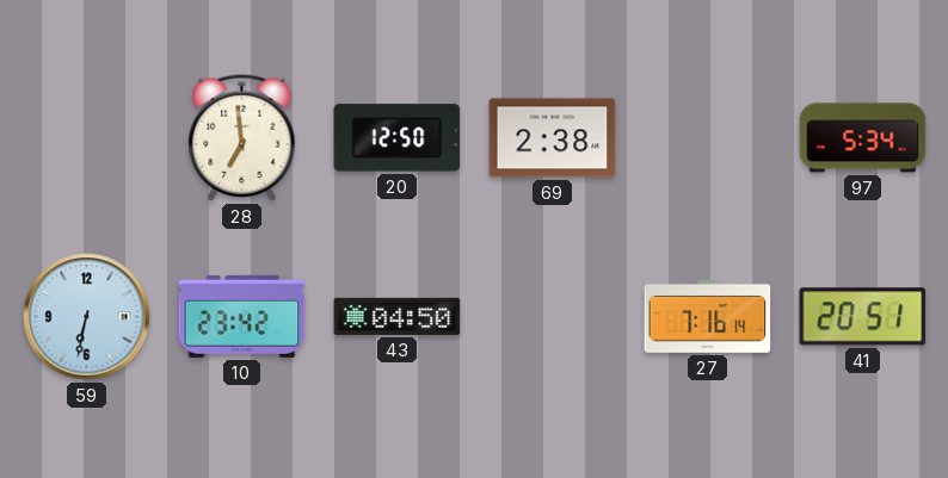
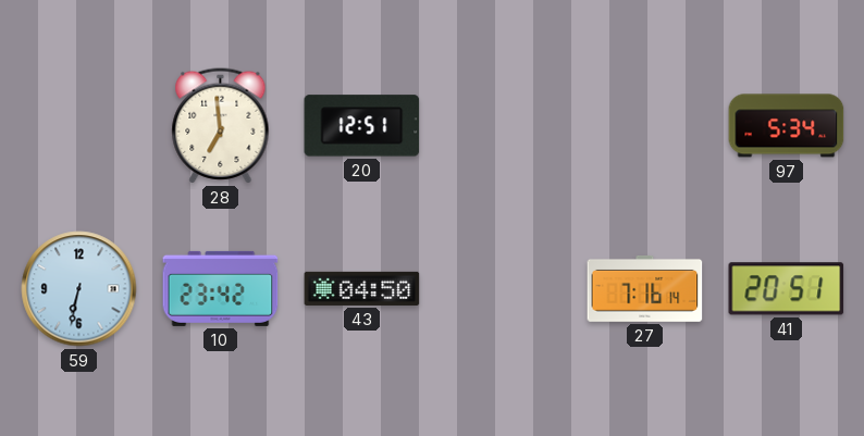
20: 12:50 -> 12:51
69: 2:38 -> none
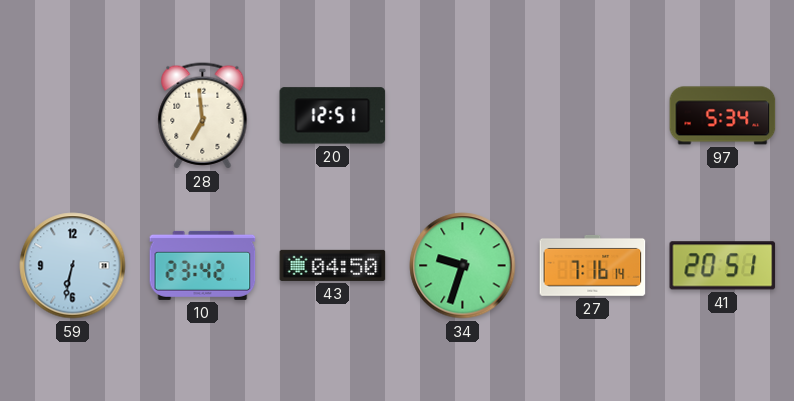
34: none -> 9:33
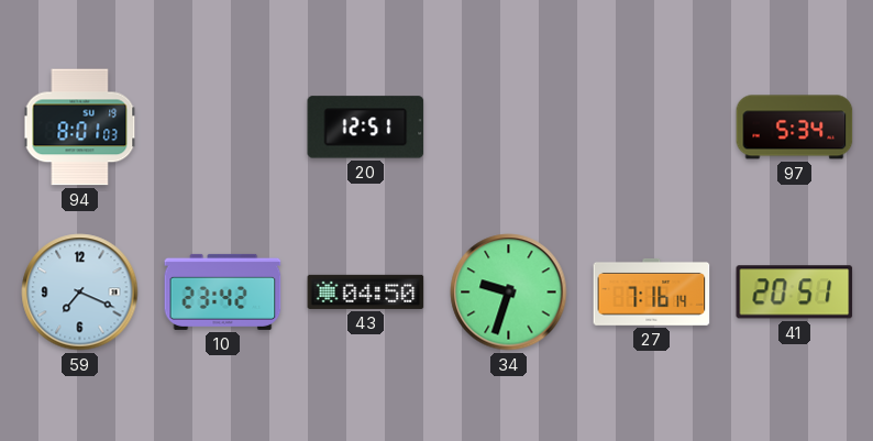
94: none -> 8:01
28: 6:59 -> none
59: 6:32 -> 7:19
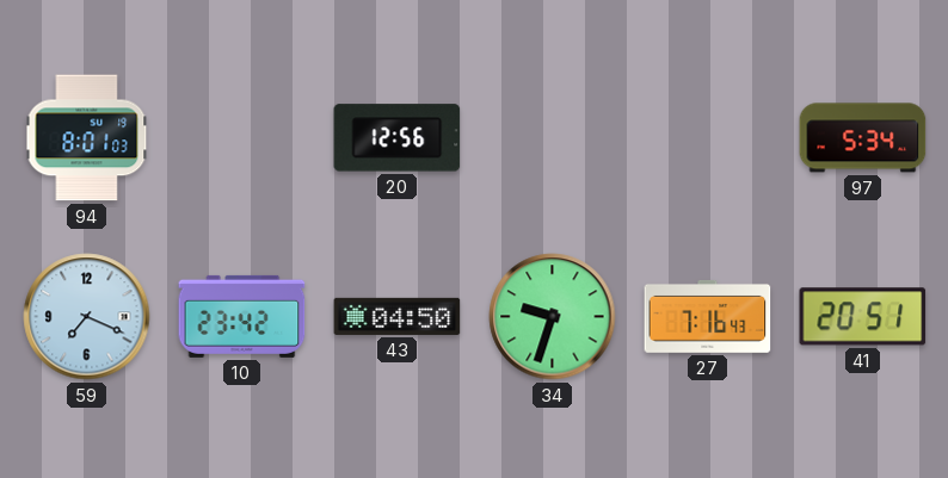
20: 12:51 -> 12:56
27: 7:16:14 -> 7:16:43
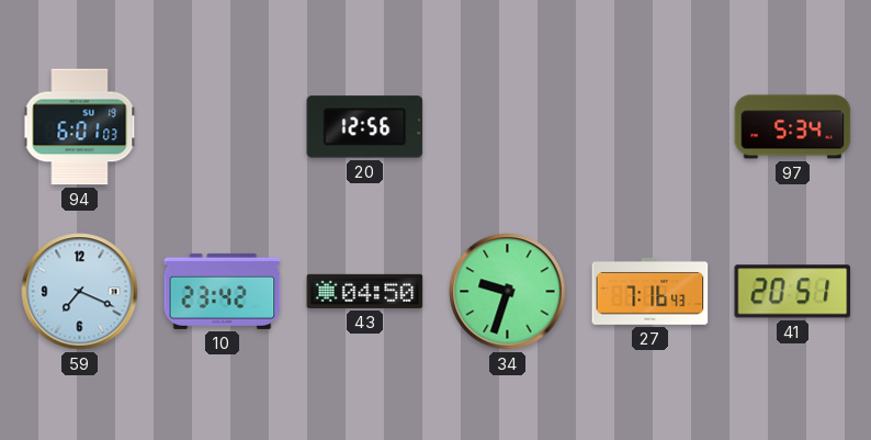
94: 8:01 -> 6:01
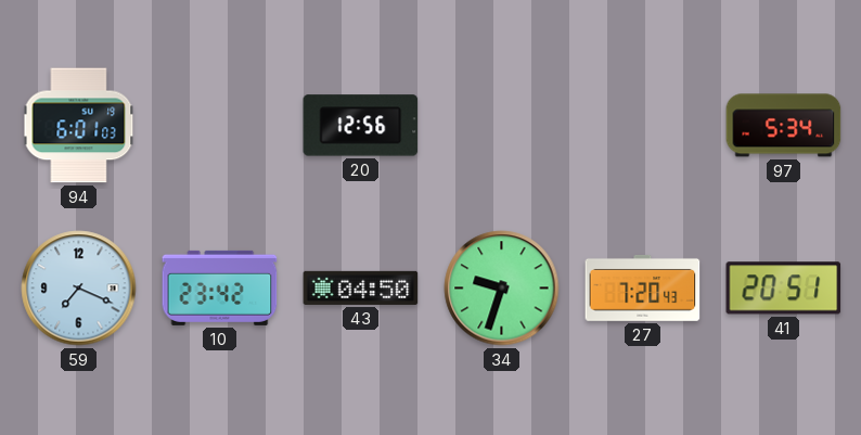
27: 7:16 -> 7:20
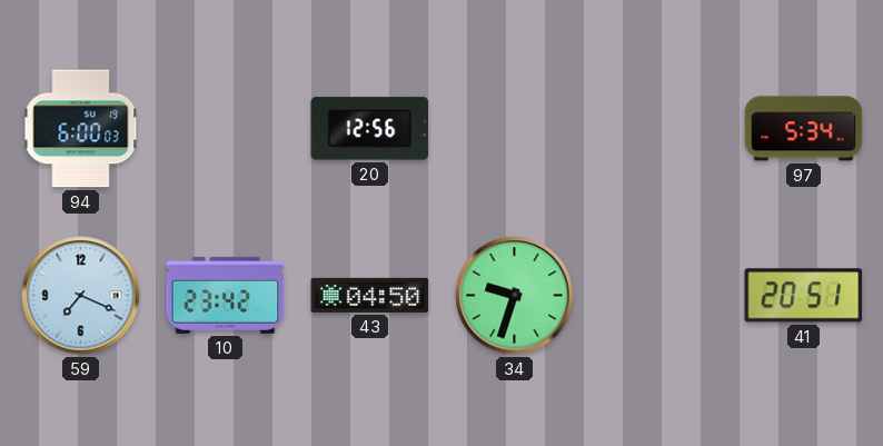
94: 6:01 -> 6:00
27: 7:20 -> none
